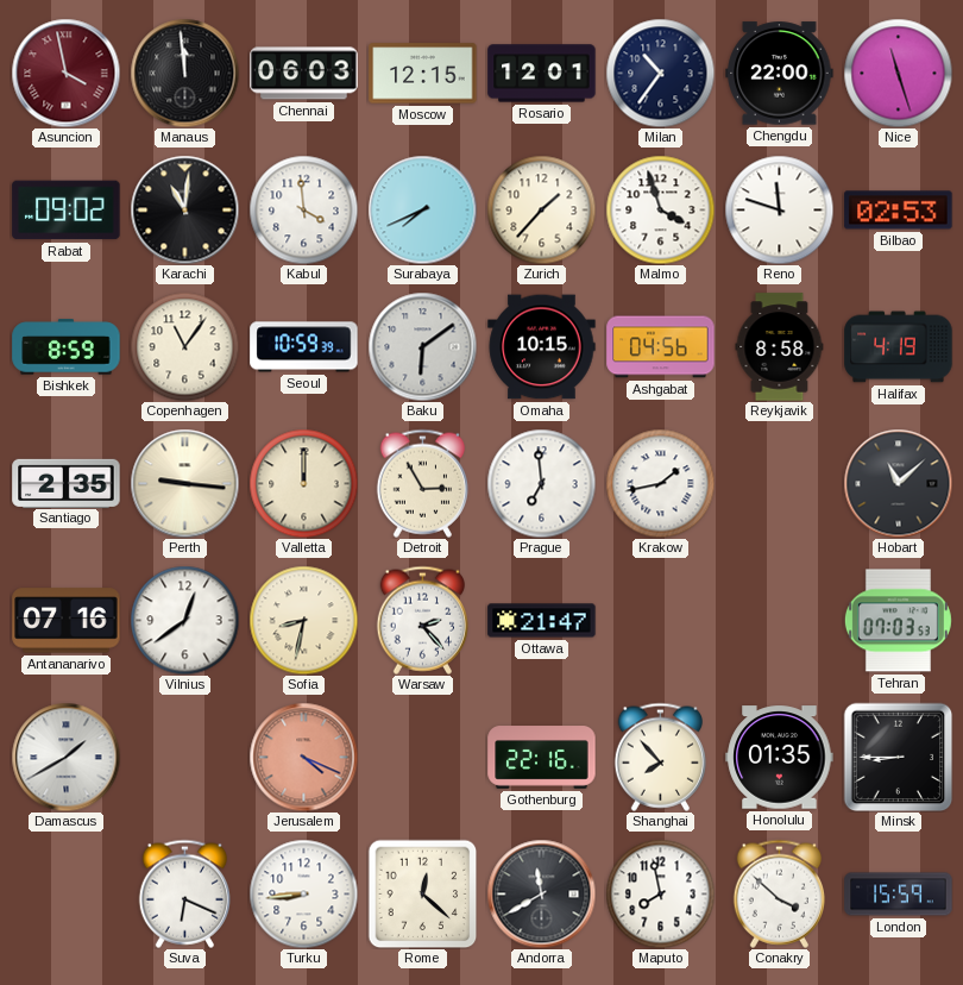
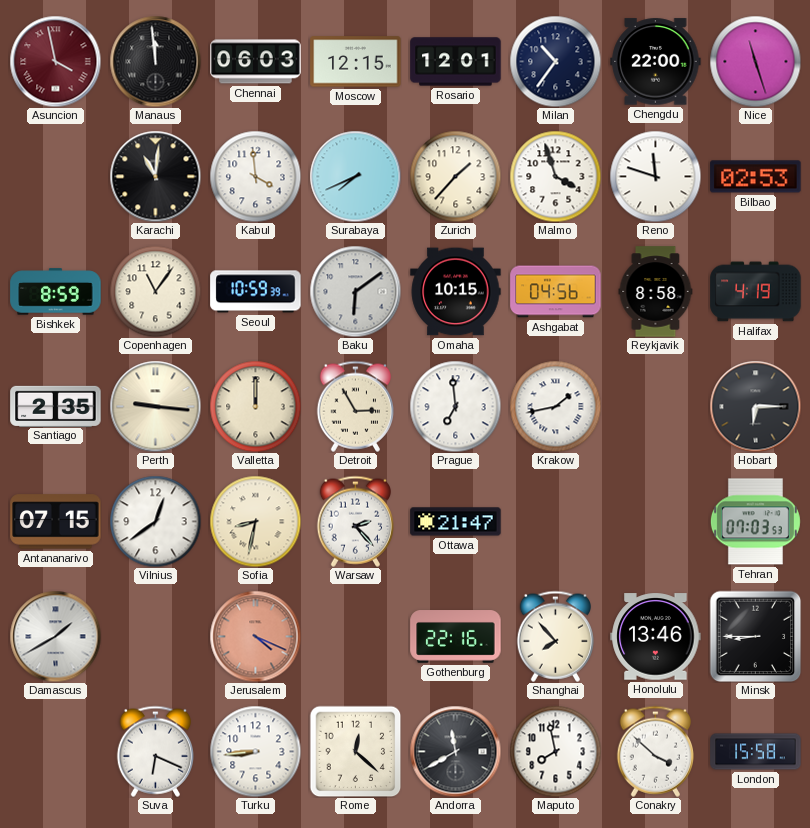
Rabat: 09:02 -> none
Hobart: 11:08 -> 6:15
Antananarivo: 07:16 -> 07:15
Honolulu: 01:35 -> 13:46
London: 15:59 -> 15:58
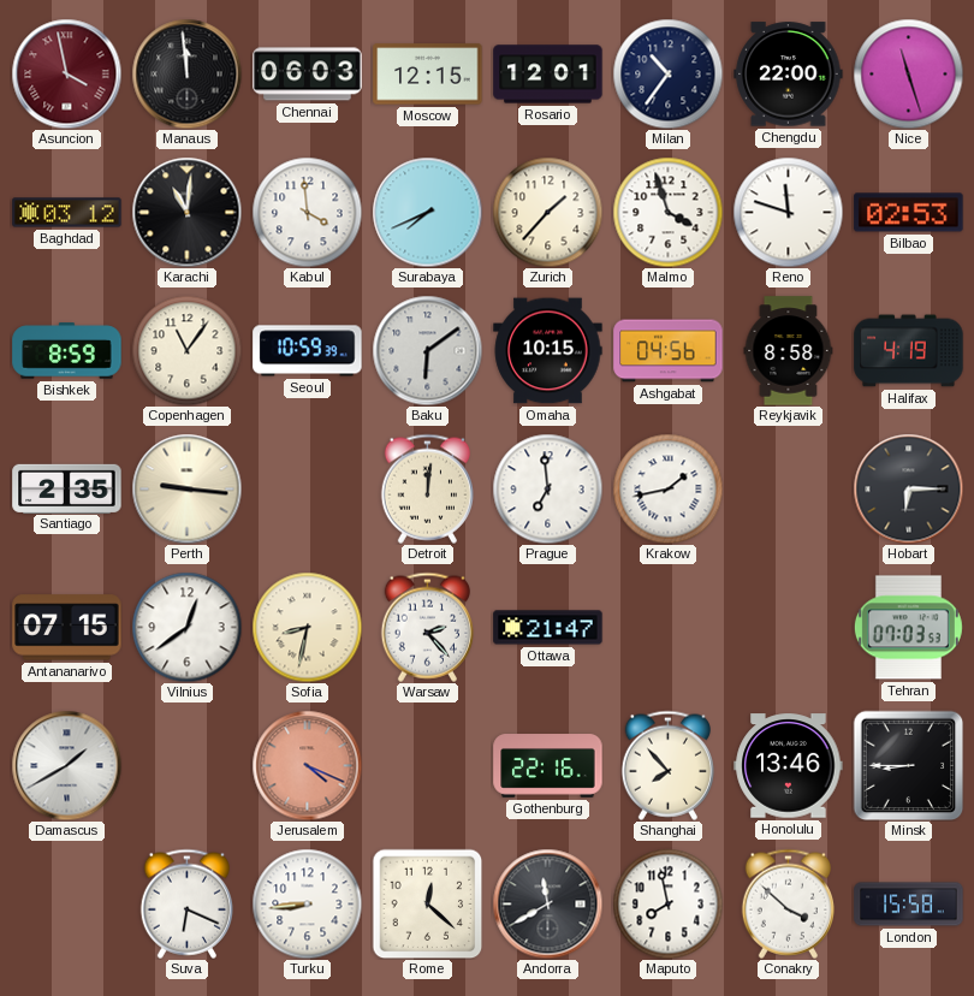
Baghdad: none -> 03:12
Valletta: 12:00 -> none
Detroit: 2:55 -> 12:01
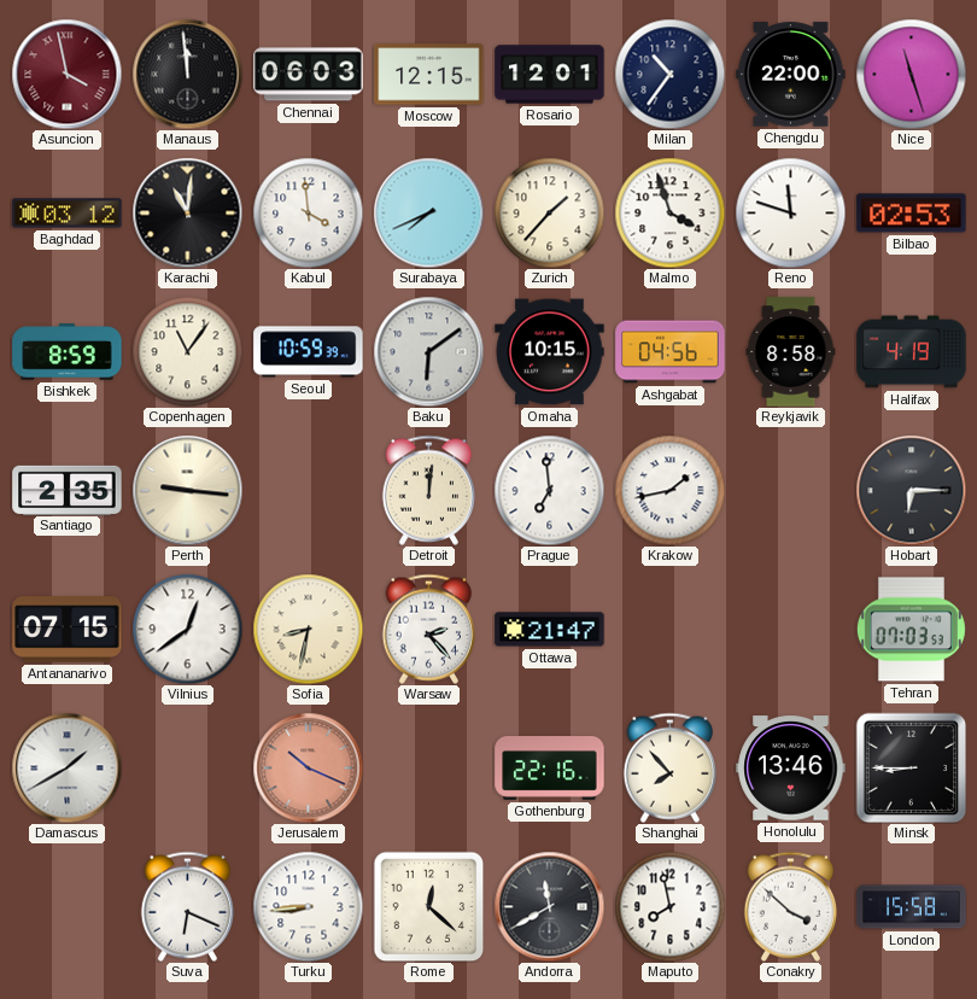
Jerusalem: 4:19 -> 10:19
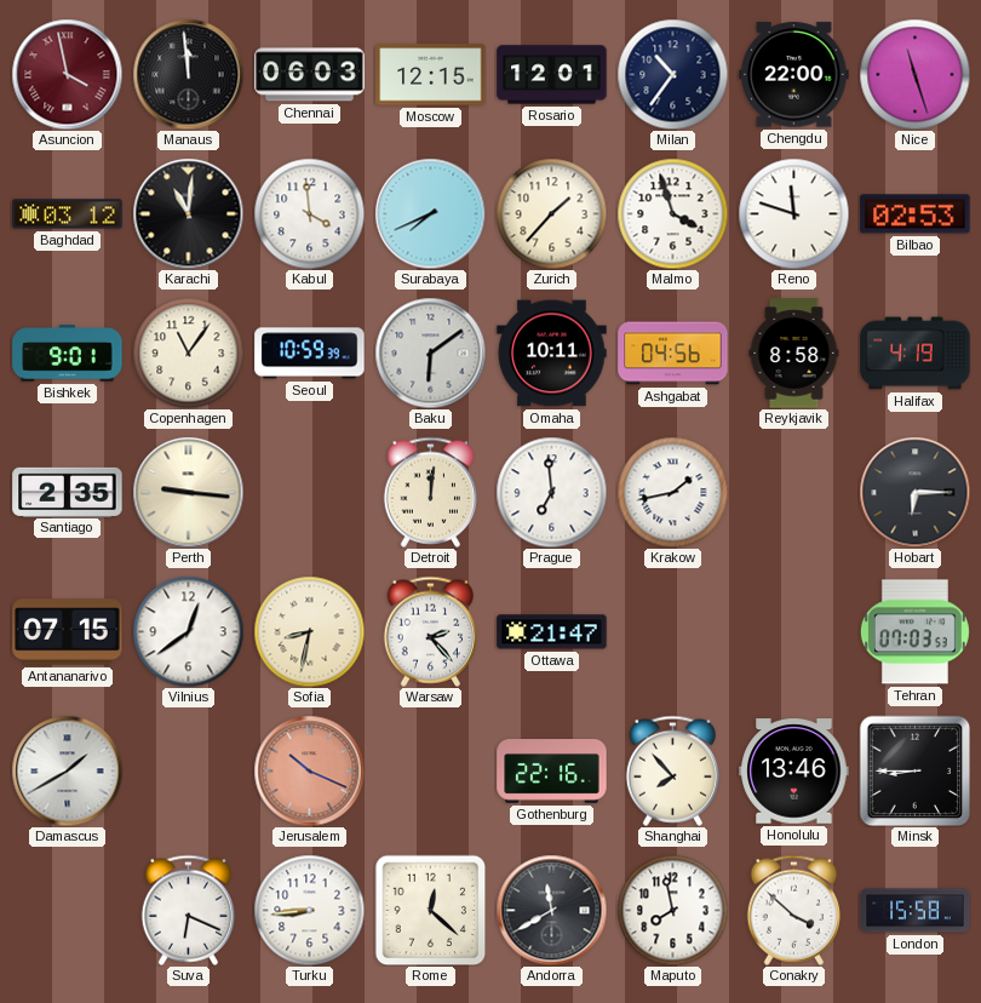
Bishkek: 8:59 -> 9:01
Omaha: 10:15 -> 10:11
